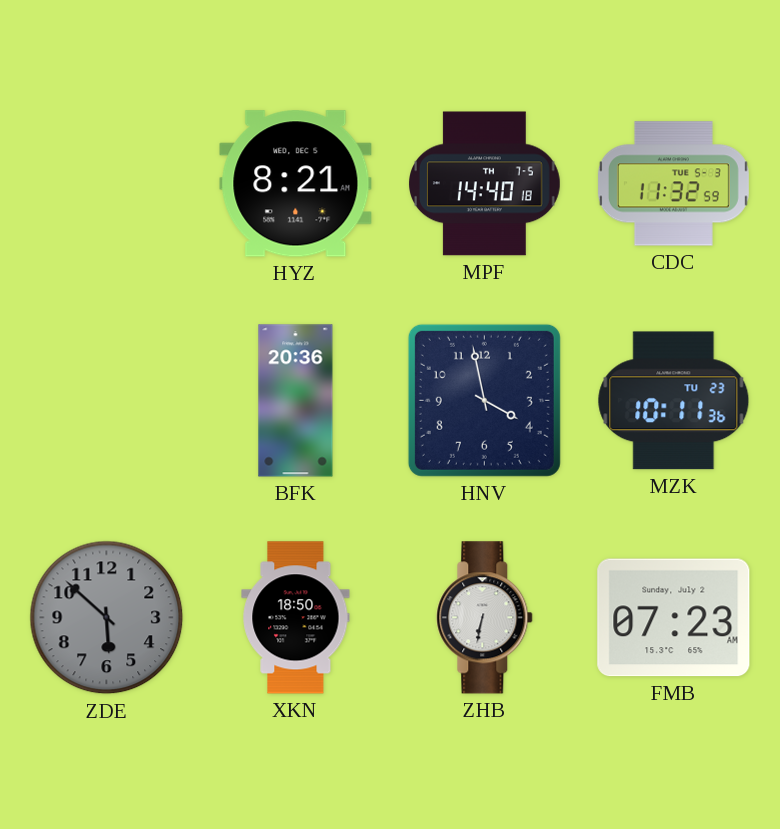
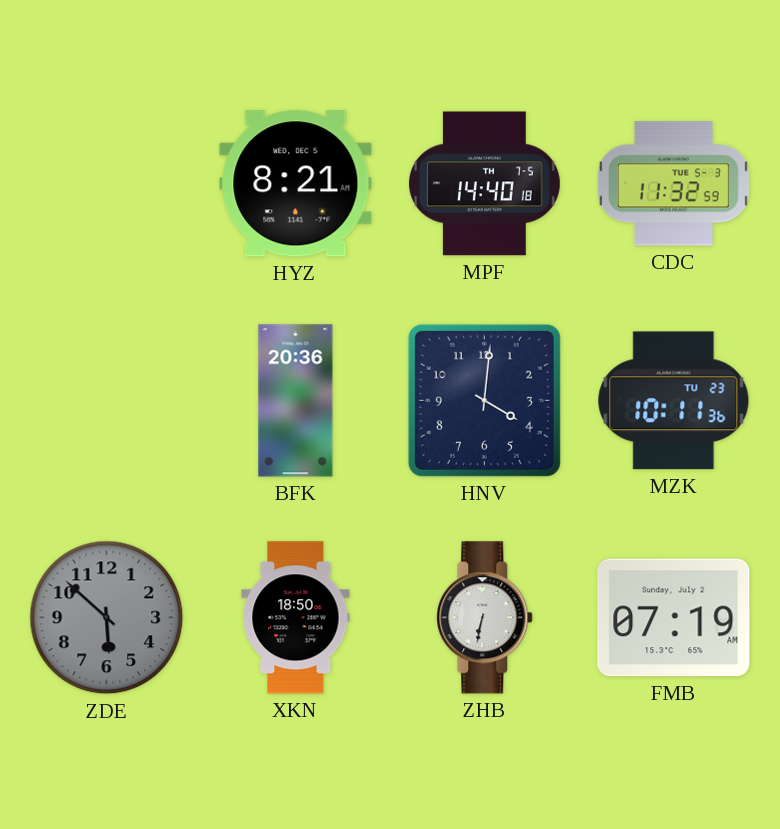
HNV: 3:58 -> 4:01
FMB: 07:23 -> 07:19
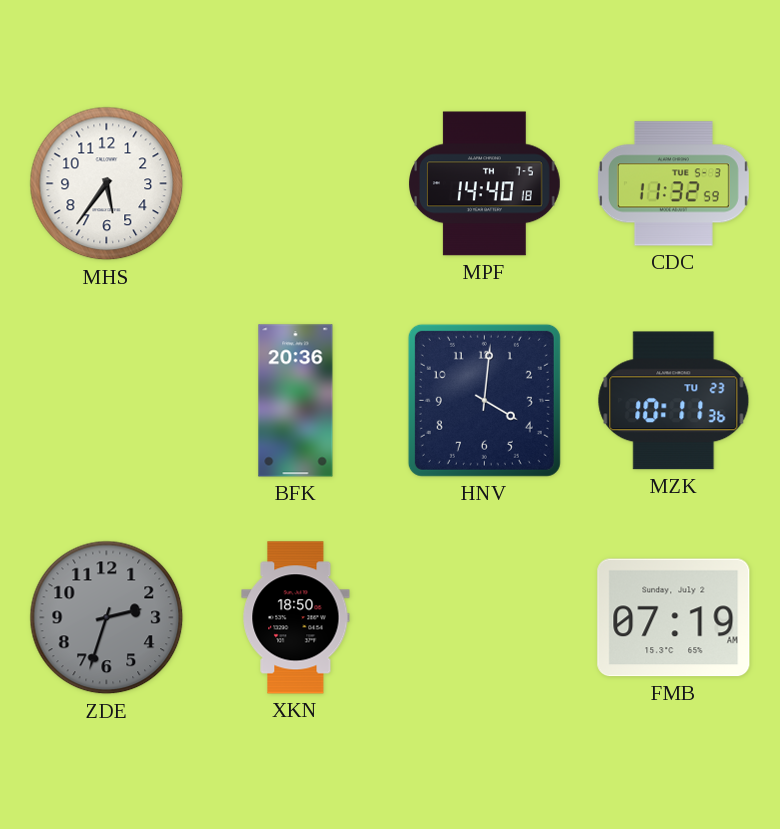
MHS: none -> 5:36
HYZ: 8:21 -> none
ZDE: 5:52 -> 2:33
ZHB: 6:32 -> none
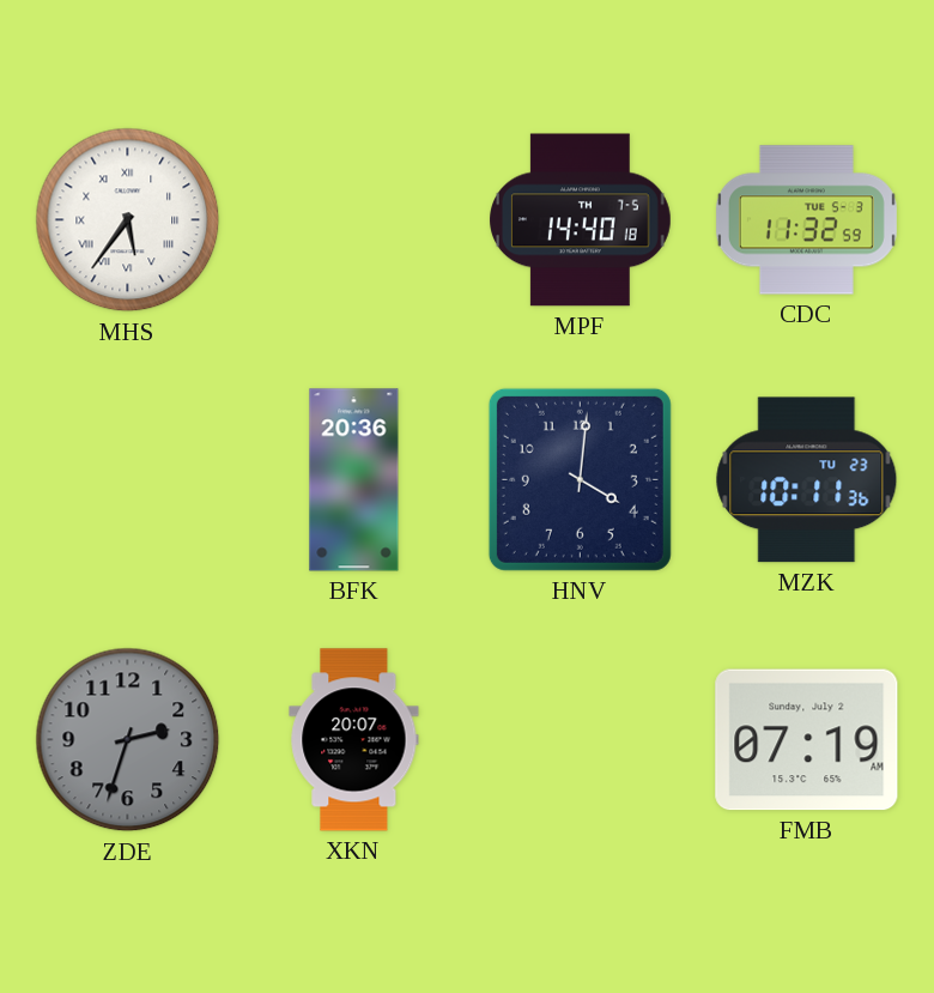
MHS numerals: Arabic -> Roman
XKN: 18:50 -> 20:07
